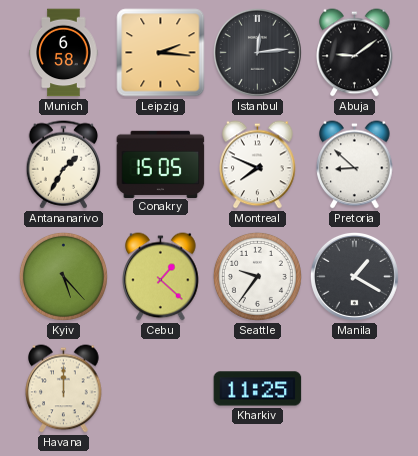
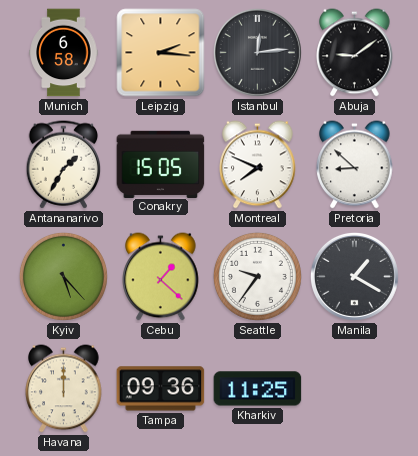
Tampa: none -> 09:36
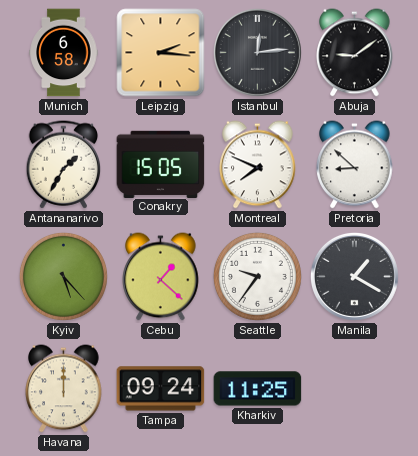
Tampa: 09:36 -> 09:24
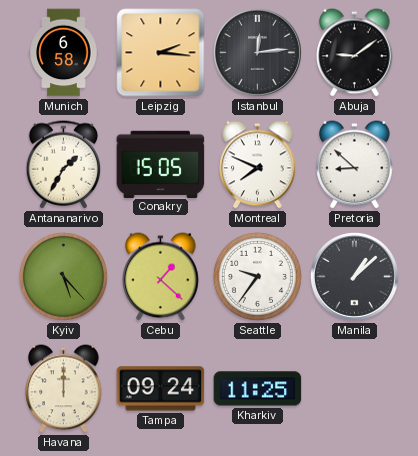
Manila: 1:20 -> 1:08
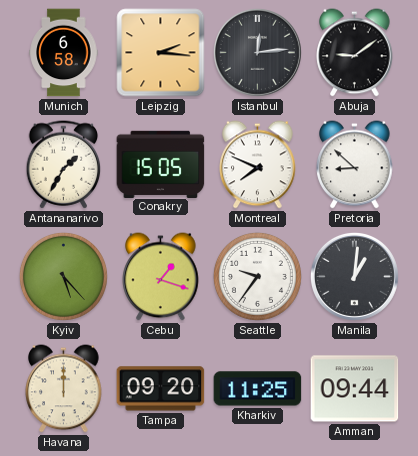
Cebu: 1:22 -> 1:18
Manila: 1:08 -> 1:01
Tampa: 09:24 -> 09:20
Amman: none -> 09:44
